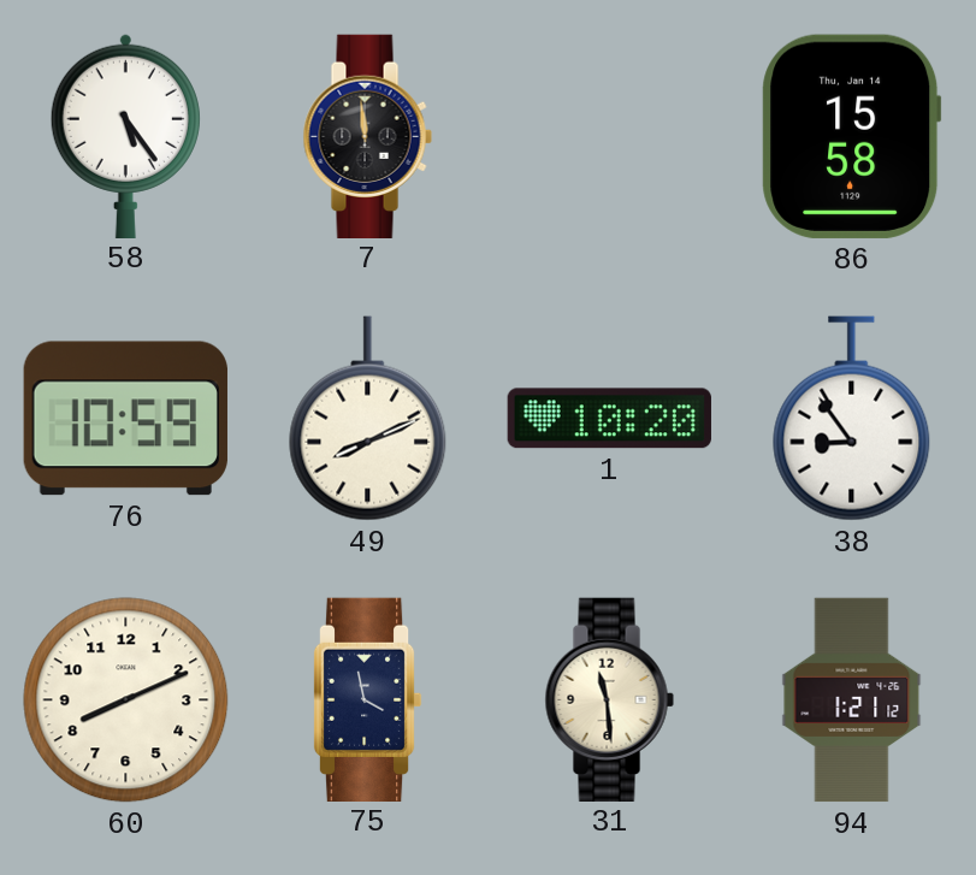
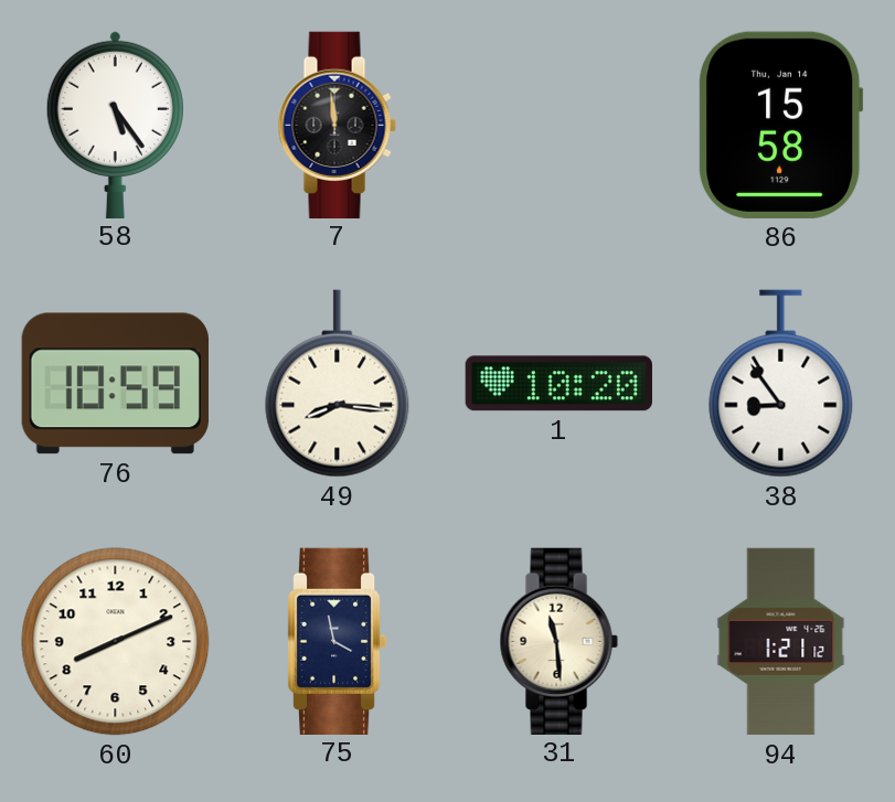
49: 8:11 -> 8:16
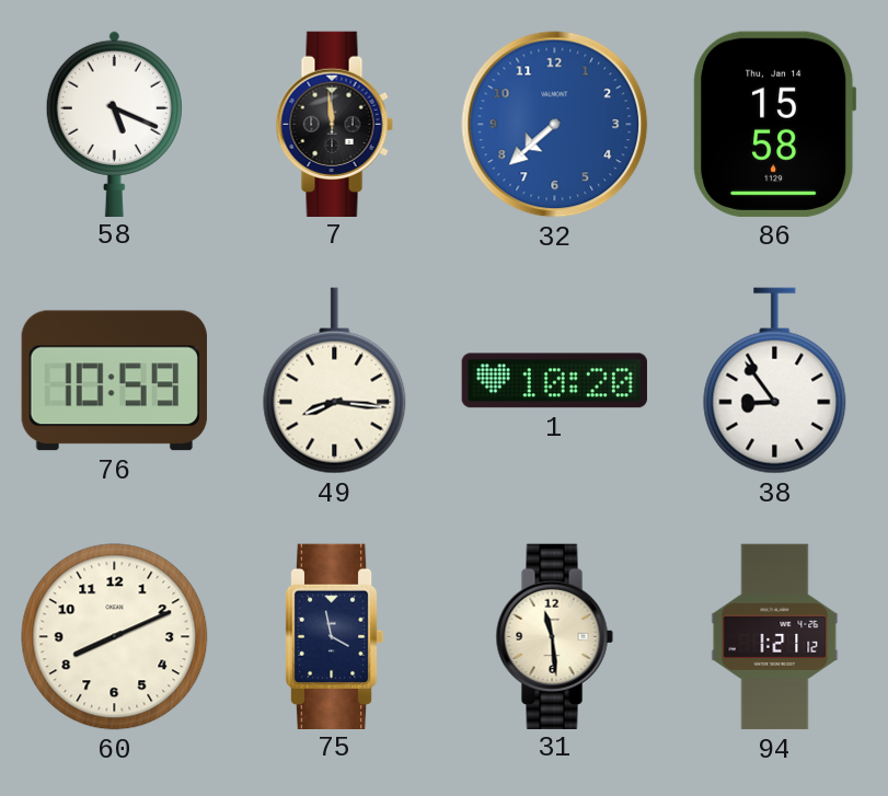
58: 5:24 -> 5:19
32: none -> 7:38
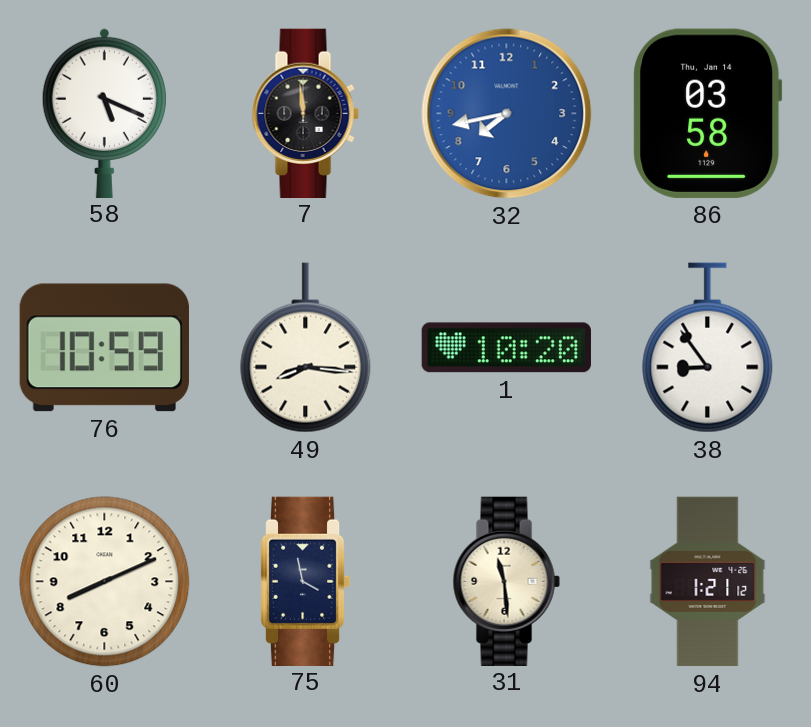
32: 7:38 -> 7:43
86: 15:58 -> 03:58
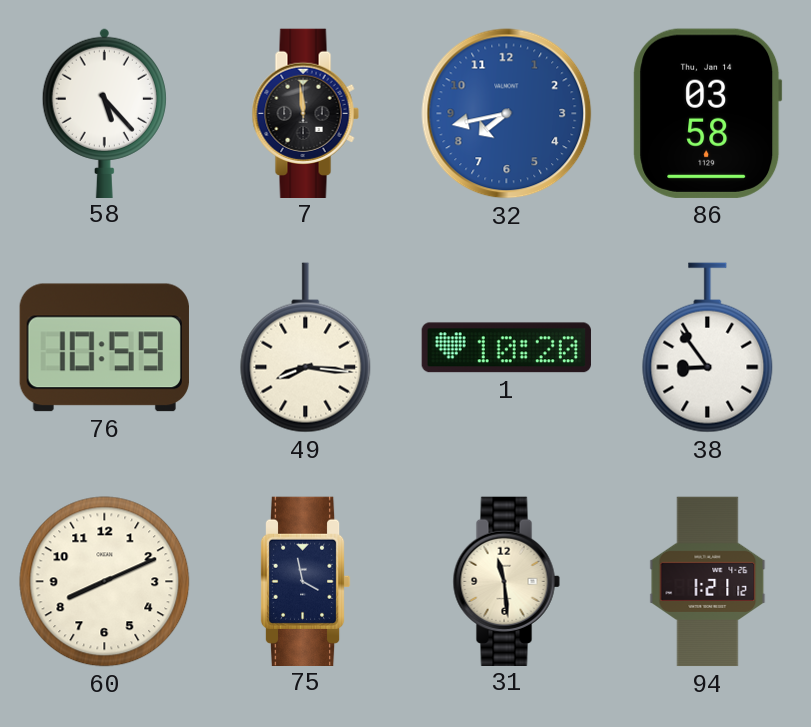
58: 5:19 -> 5:23
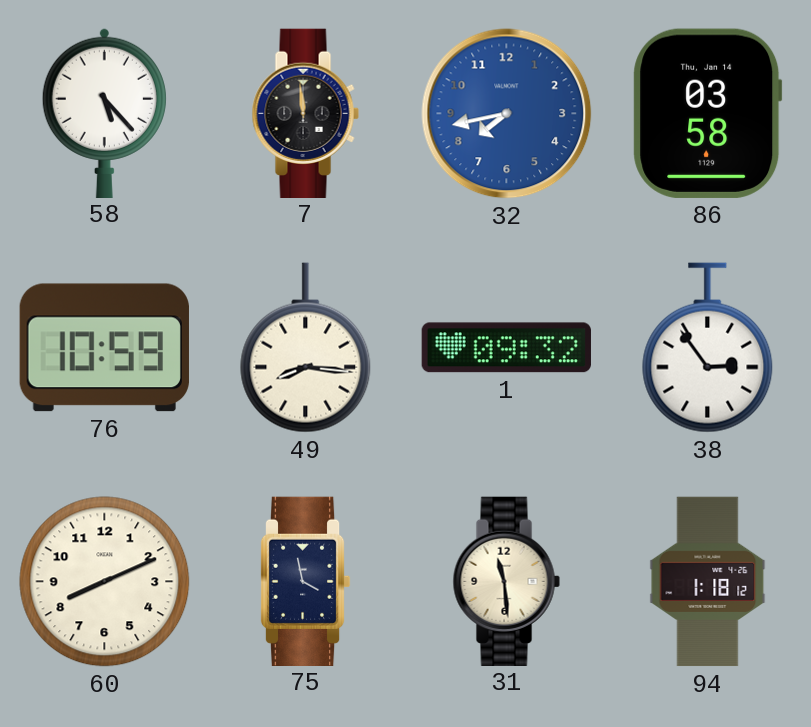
1: 10:20 -> 09:32
38: 8:54 -> 2:54
94: 1:21 -> 1:18
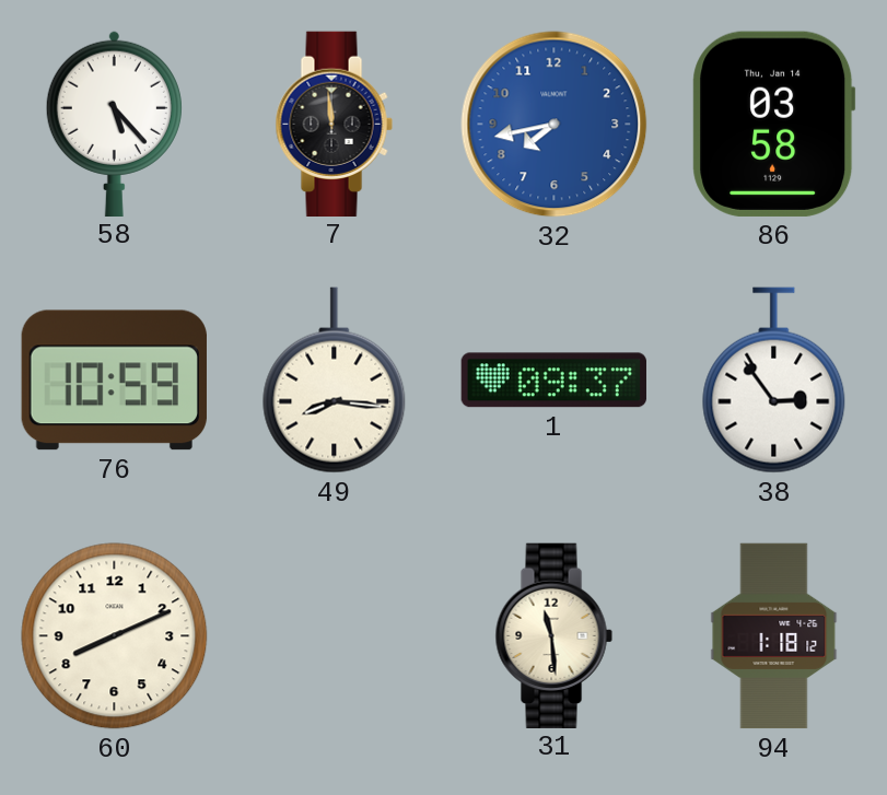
1: 09:32 -> 09:37
75: 3:58 -> none
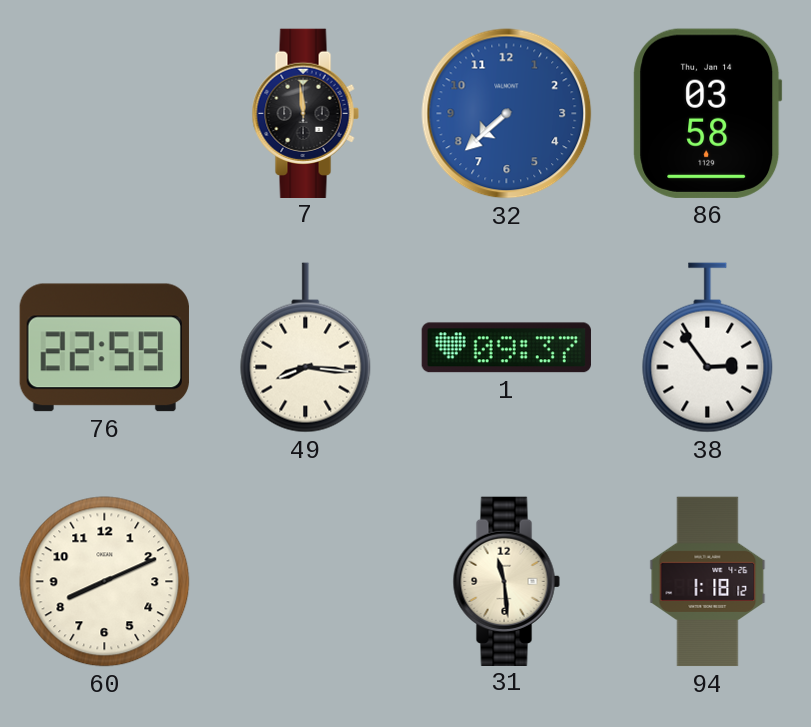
58: 5:23 -> none
32: 7:43 -> 7:38
76: 10:59 -> 22:59
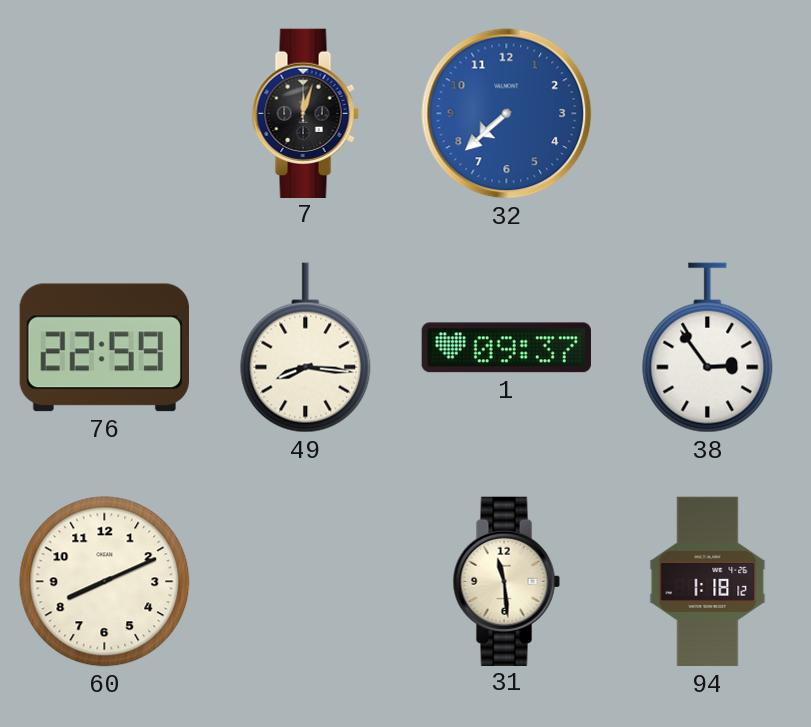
7: 11:59 -> 12:03
86: 03:58 -> none
